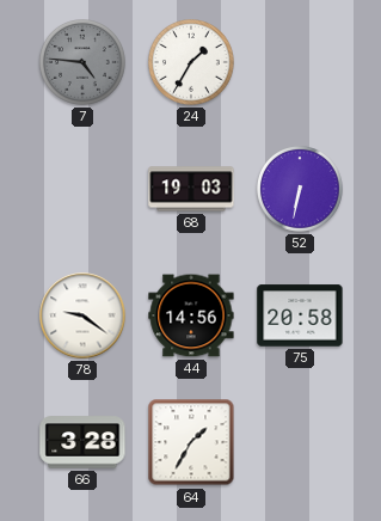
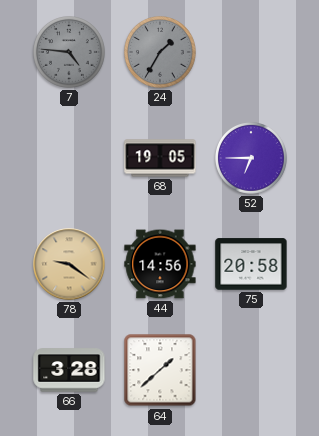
24 dial: white -> grey
68: 19:03 -> 19:05
52: 6:32 -> 6:45
78 dial: white -> champagne
64: 1:35 -> 1:38
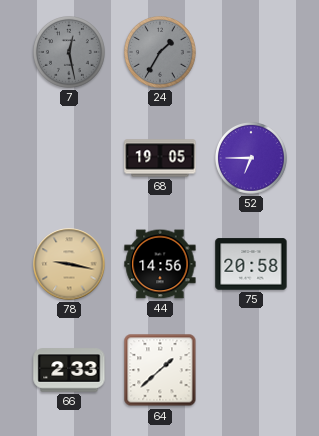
7: 4:46 -> 12:28
78: 9:21 -> 9:17
66: 3:28 -> 2:33
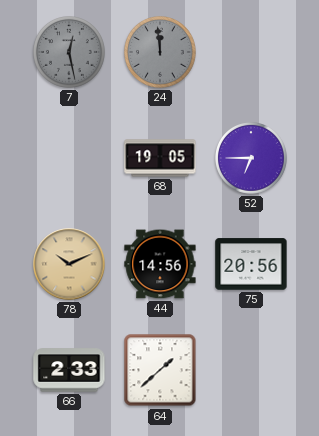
24: 1:35 -> 11:59
78: 9:17 -> 10:11
75: 20:58 -> 20:56
